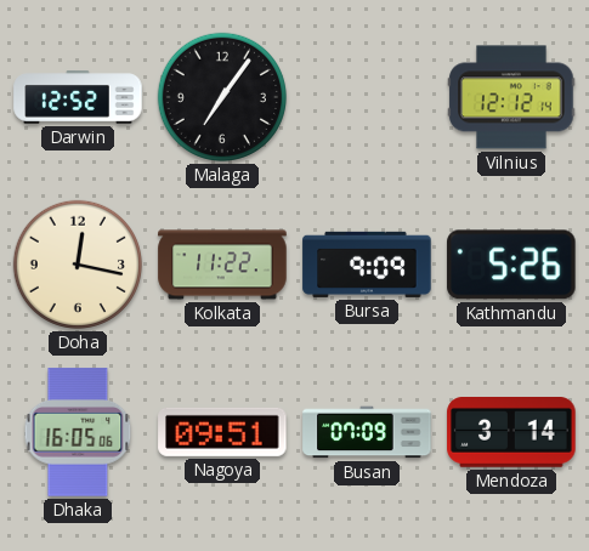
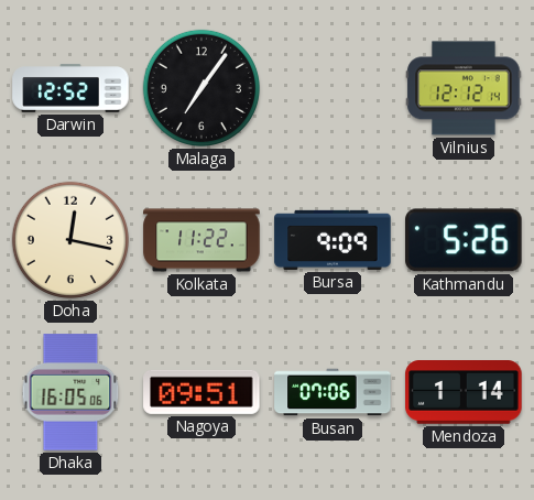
Busan: 07:09 -> 07:06
Mendoza: 3:14 -> 1:14
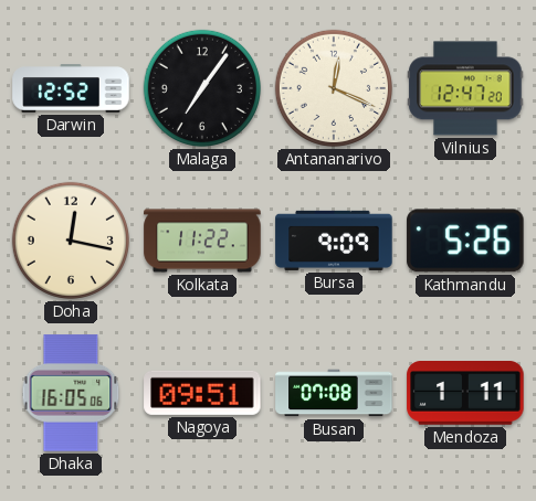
Antananarivo: none -> 12:19
Vilnius: 12:12 -> 12:47
Busan: 07:06 -> 07:08
Mendoza: 1:14 -> 1:11
